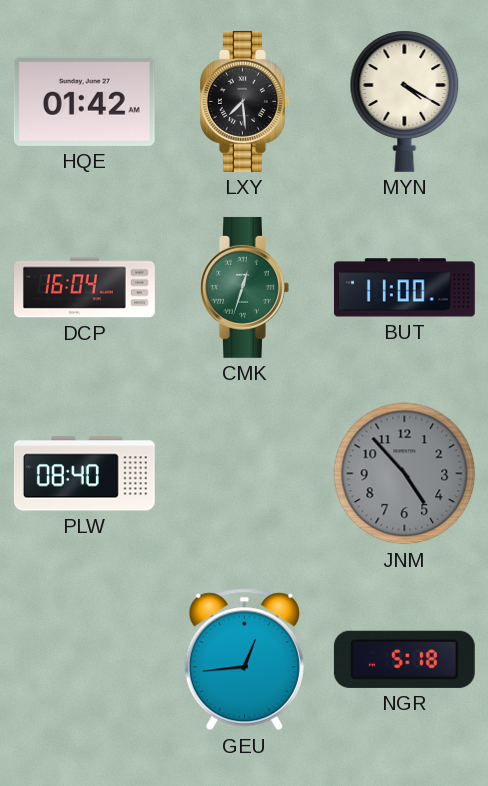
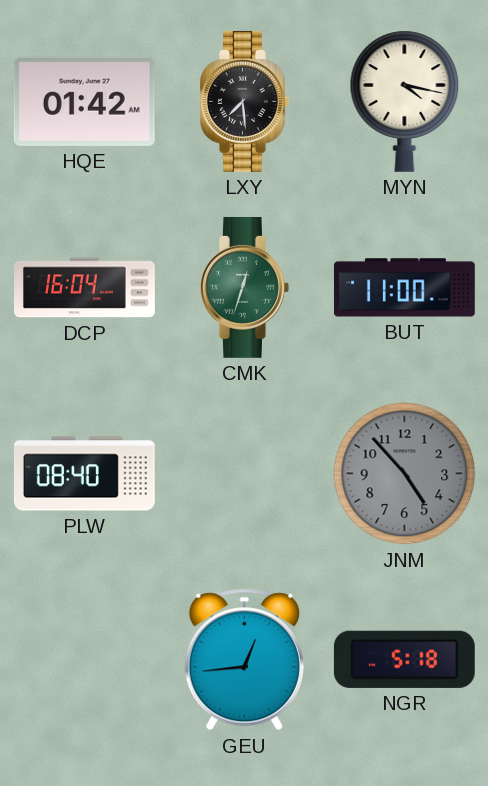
MYN: 4:20 -> 4:17
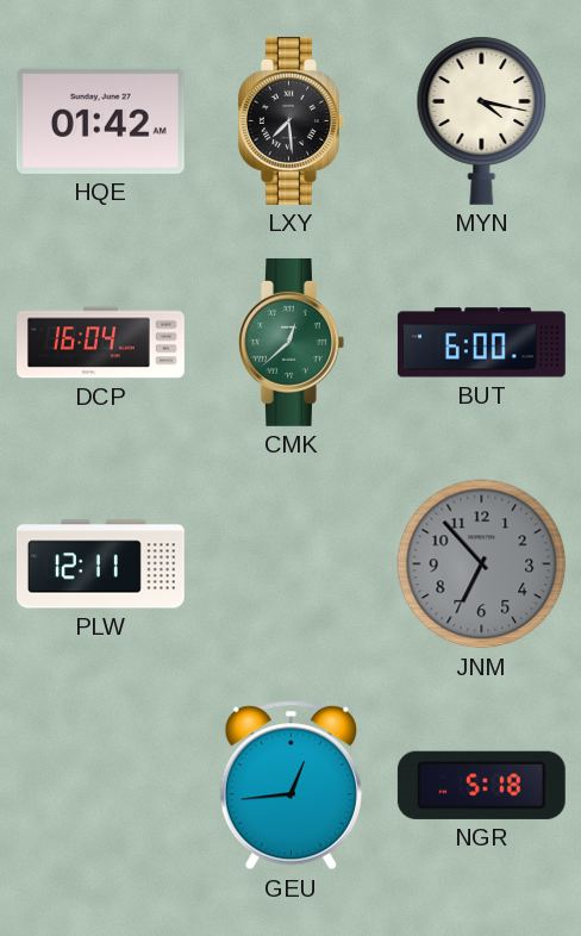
CMK: 12:33 -> 12:38
BUT: 11:00 -> 6:00
PLW: 08:40 -> 12:11
JNM: 4:53 -> 6:53
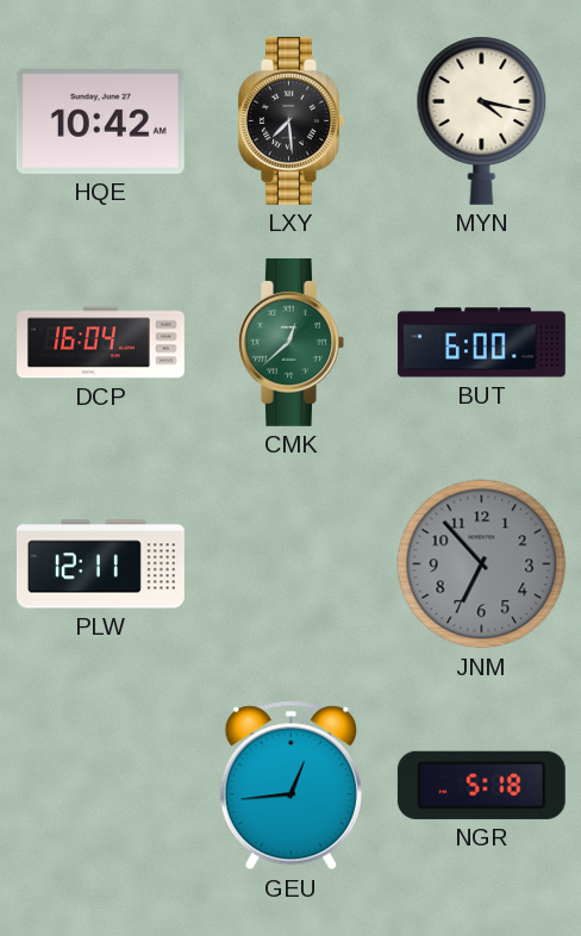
HQE: 01:42 -> 10:42
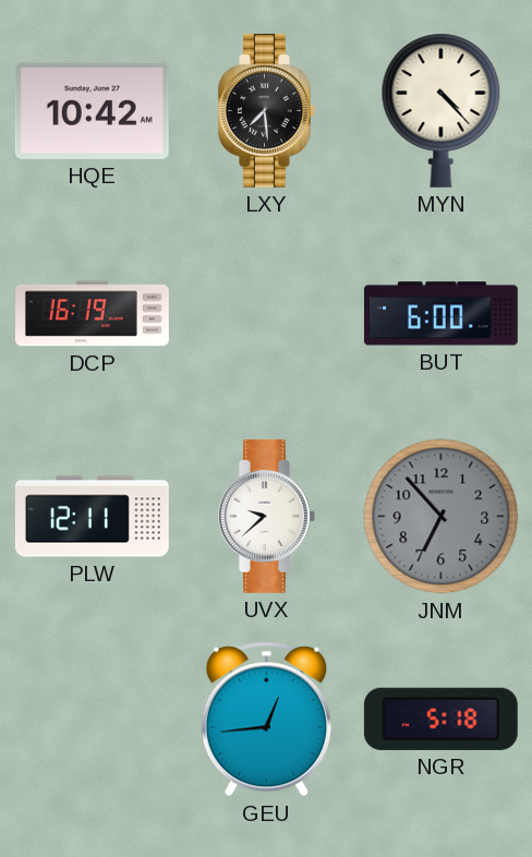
MYN: 4:17 -> 4:23
DCP: 16:04 -> 16:19
CMK: 12:38 -> none
UVX: none -> 9:38
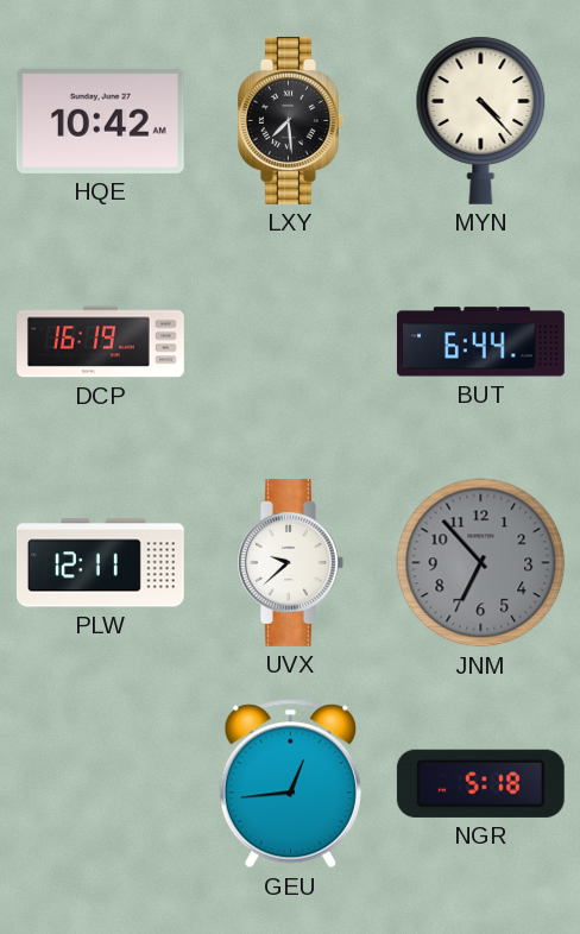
BUT: 6:00 -> 6:44
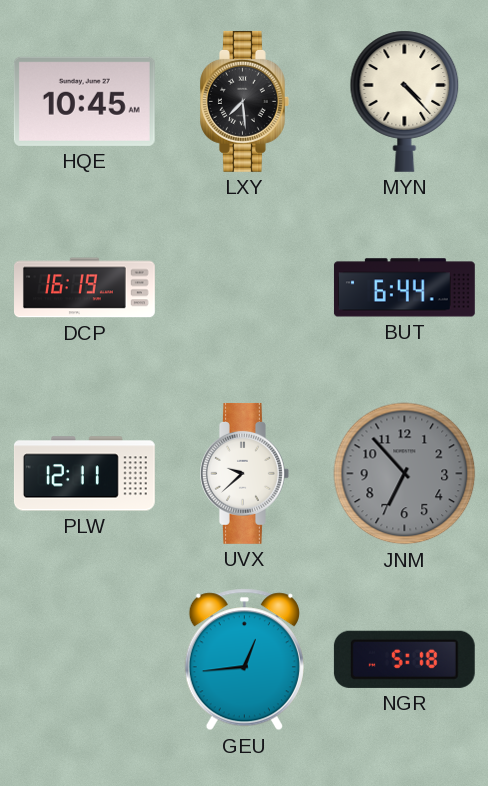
HQE: 10:42 -> 10:45
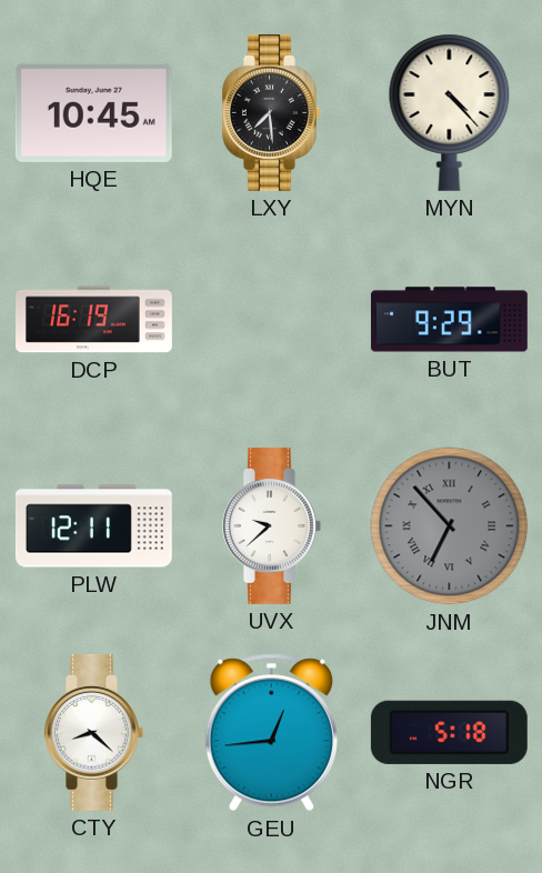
BUT: 6:44 -> 9:29
JNM numerals: Arabic -> Roman
CTY: none -> 8:22
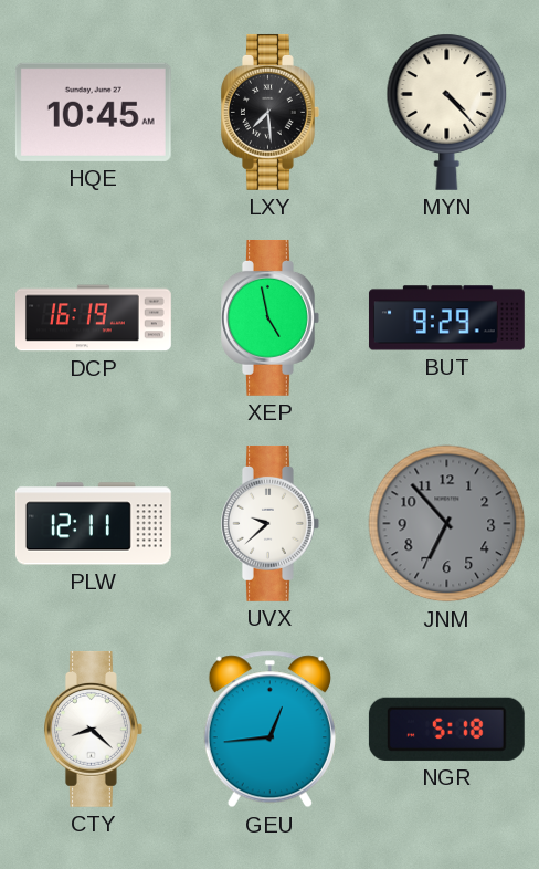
XEP: none -> 4:58
JNM numerals: Roman -> Arabic
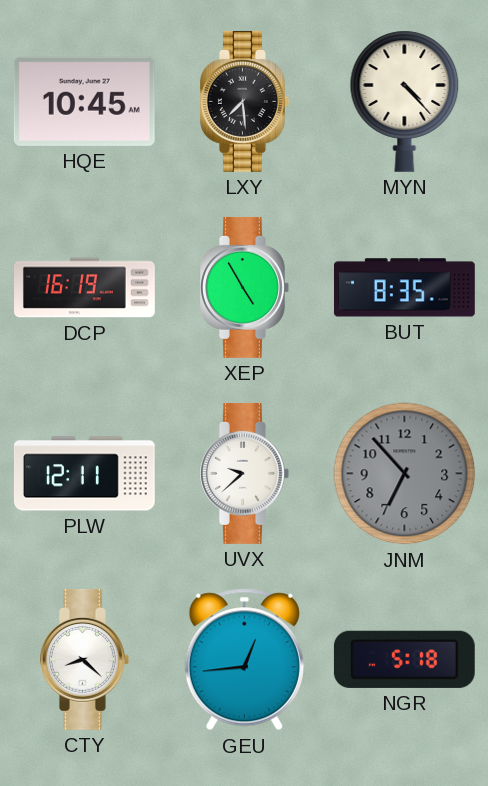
XEP: 4:58 -> 4:55
BUT: 9:29 -> 8:35
